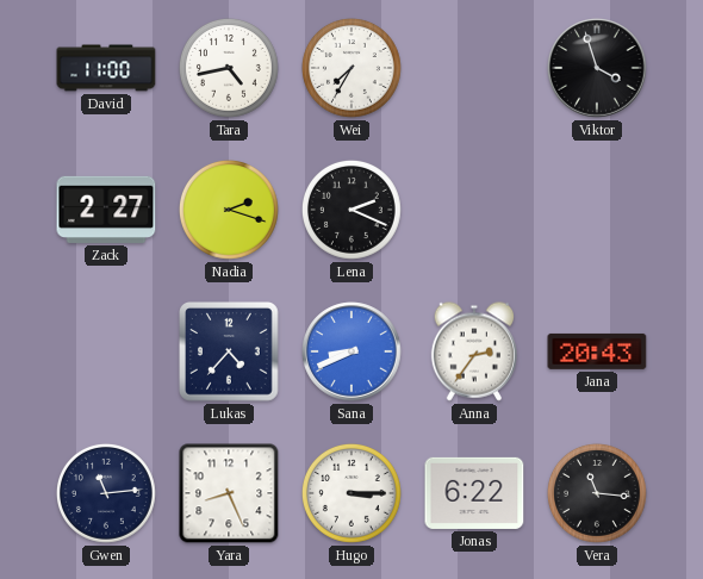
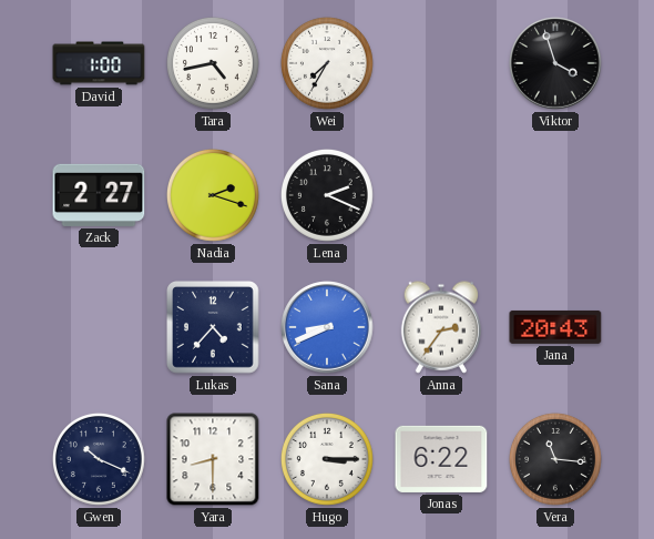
David: 11:00 -> 1:00
Gwen: 11:14 -> 10:19
Yara: 8:26 -> 8:30
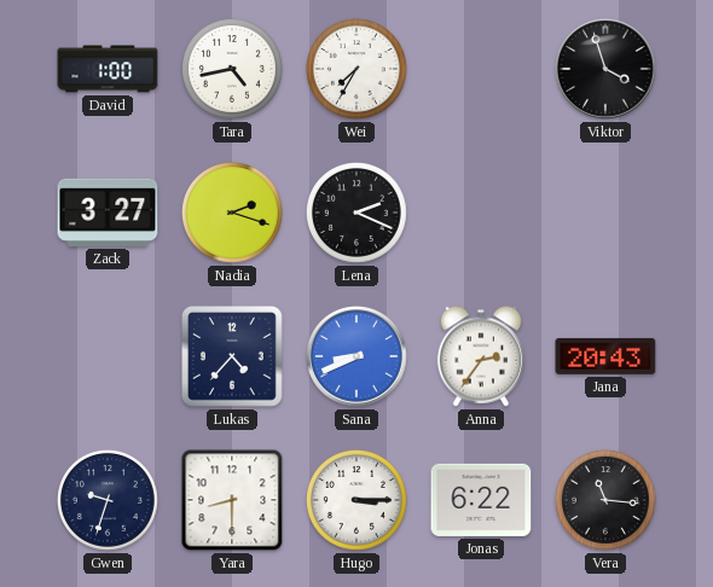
Zack: 2:27 -> 3:27
Gwen: 10:19 -> 9:33
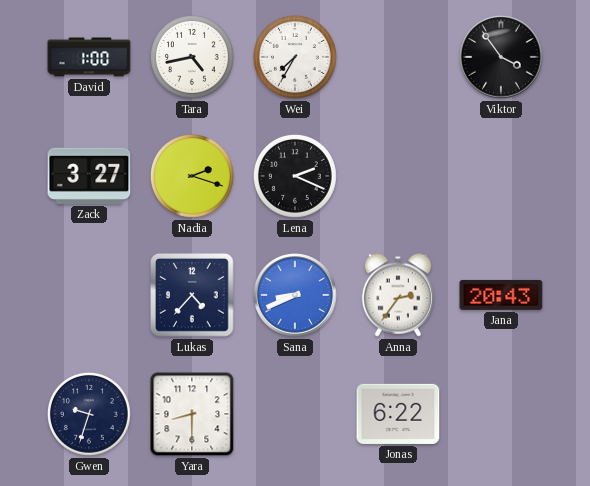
Viktor: 3:57 -> 3:54
Hugo: 3:15 -> none
Vera: 11:16 -> none
